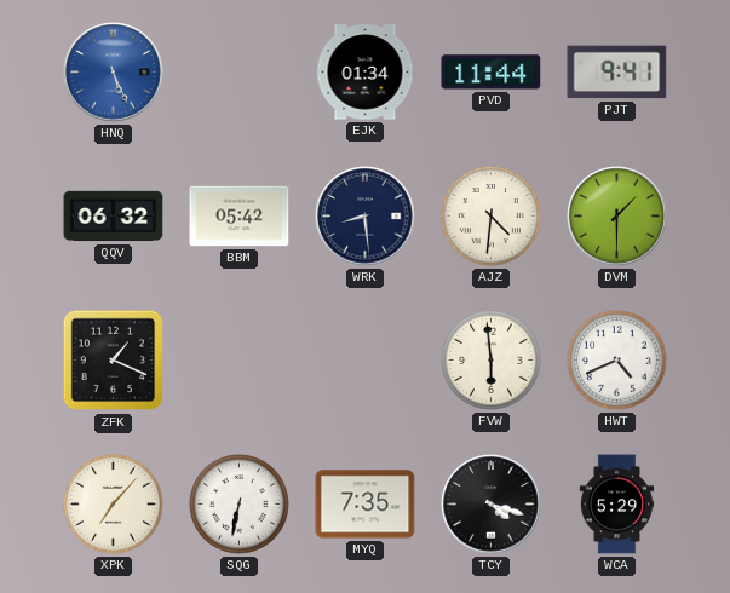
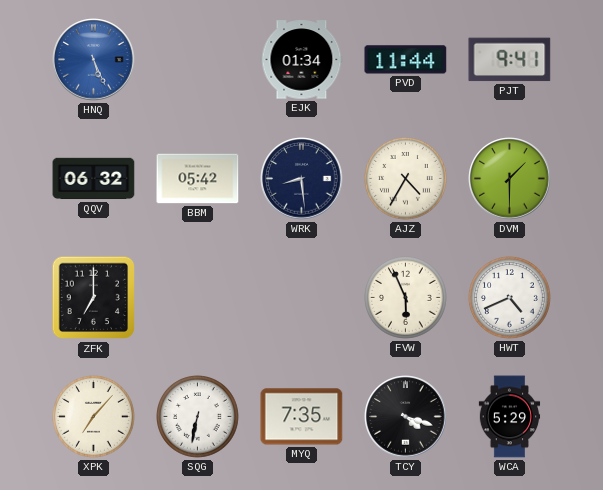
AJZ: 4:31 -> 4:35
ZFK: 1:19 -> 7:00
FVW: 5:59 -> 5:56
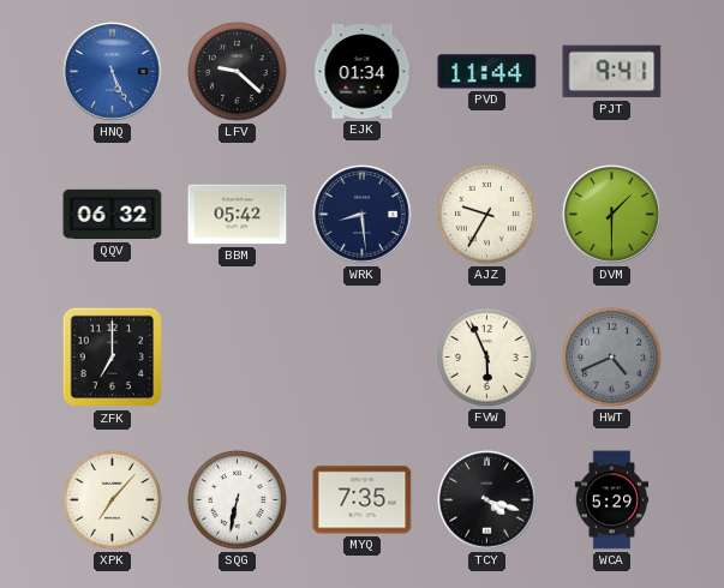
LFV: none -> 9:22
AJZ: 4:35 -> 9:35
HWT dial: white -> grey
